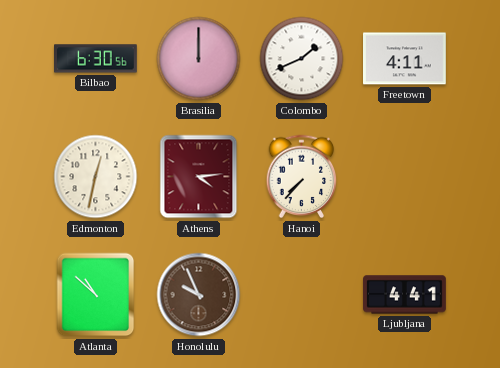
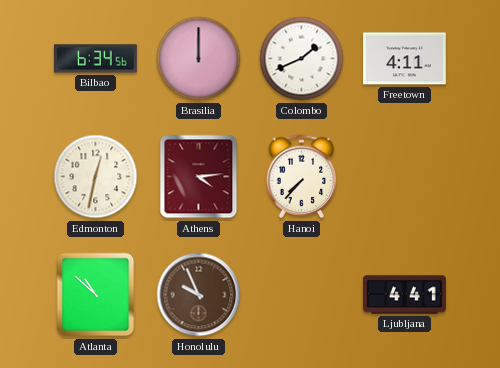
Bilbao: 6:30 -> 6:34
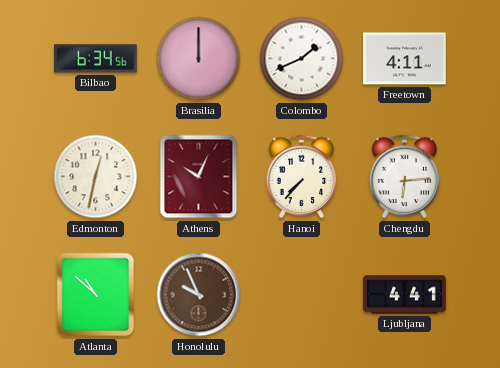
Athens: 4:14 -> 10:04
Chengdu: none -> 6:14
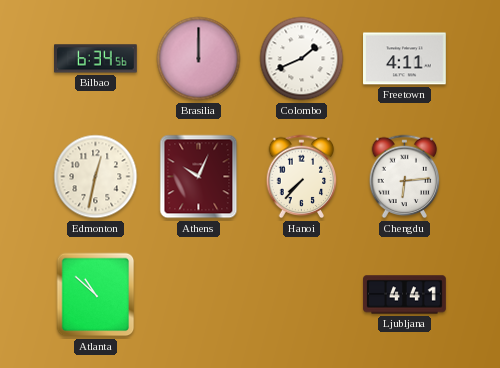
Honolulu: 9:56 -> none
